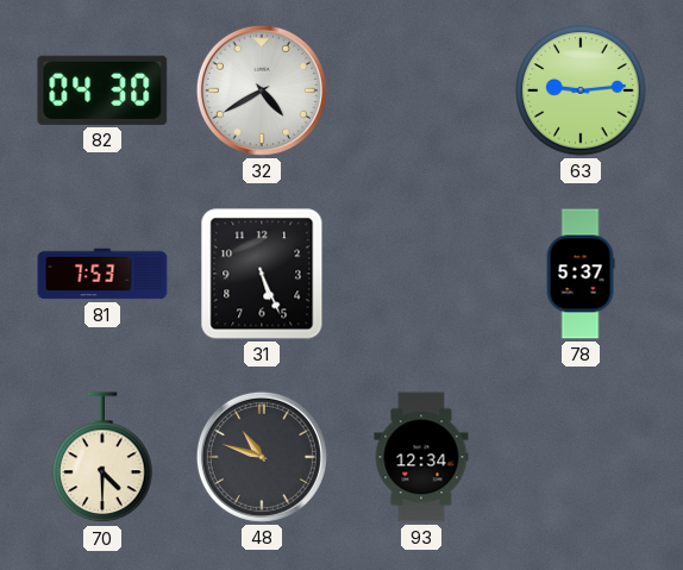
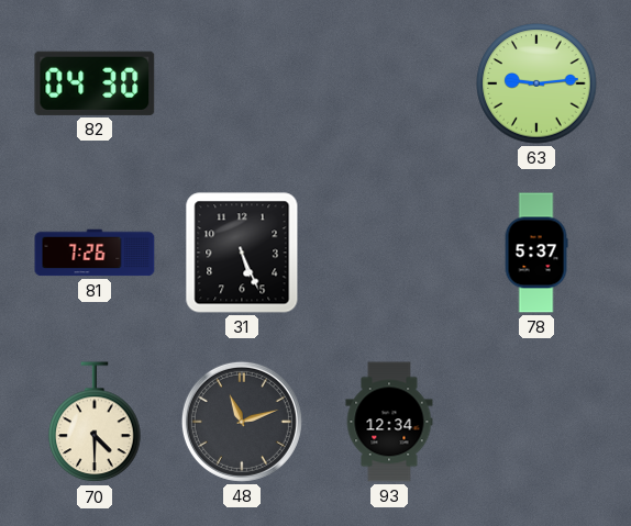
32: 4:40 -> none
81: 7:53 -> 7:26
48: 10:48 -> 11:12
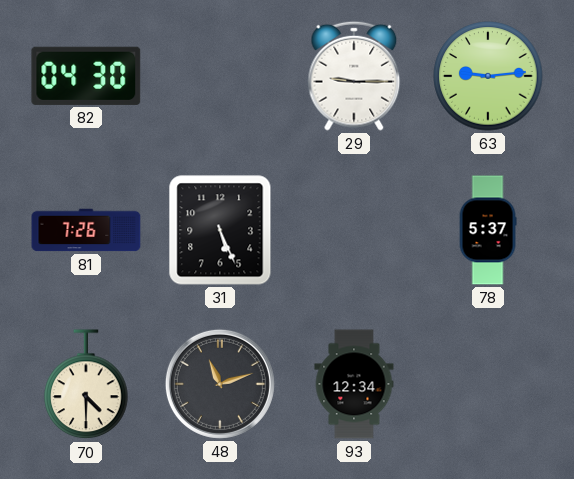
29: none -> 9:15
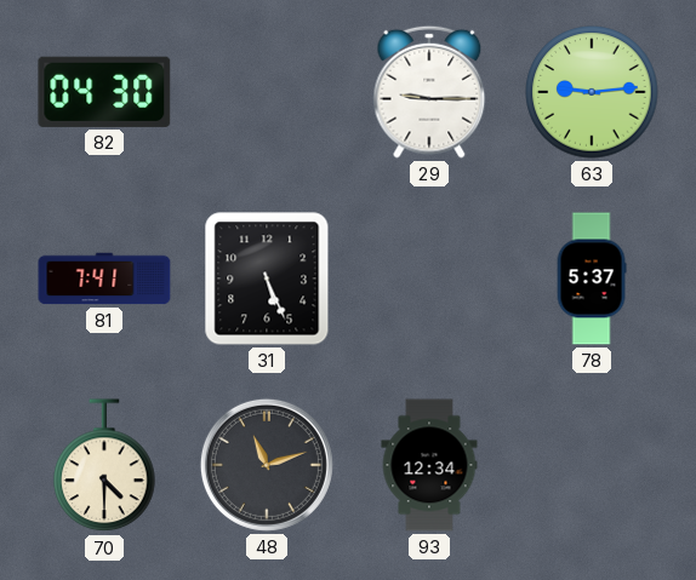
81: 7:26 -> 7:41
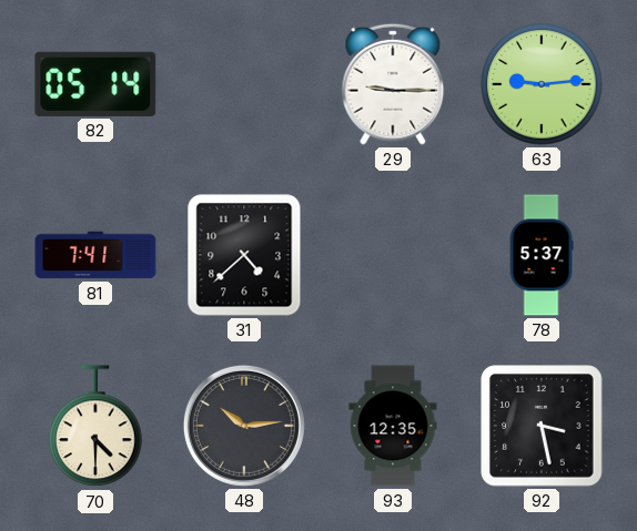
82: 04:30 -> 05:14
31: 5:26 -> 4:38
48: 11:12 -> 10:14
93: 12:34 -> 12:35
92: none -> 3:28
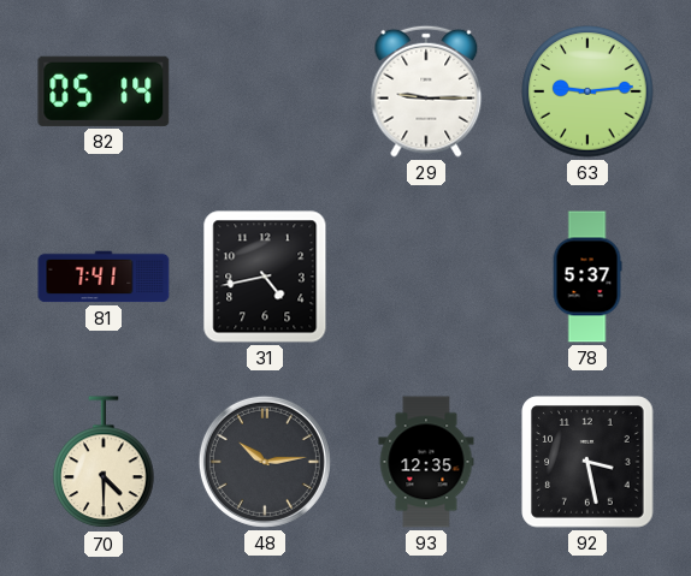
31: 4:38 -> 4:43
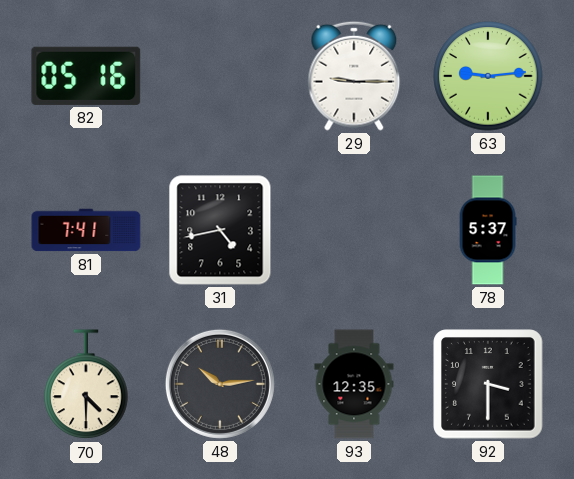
82: 05:14 -> 05:16
92: 3:28 -> 3:30
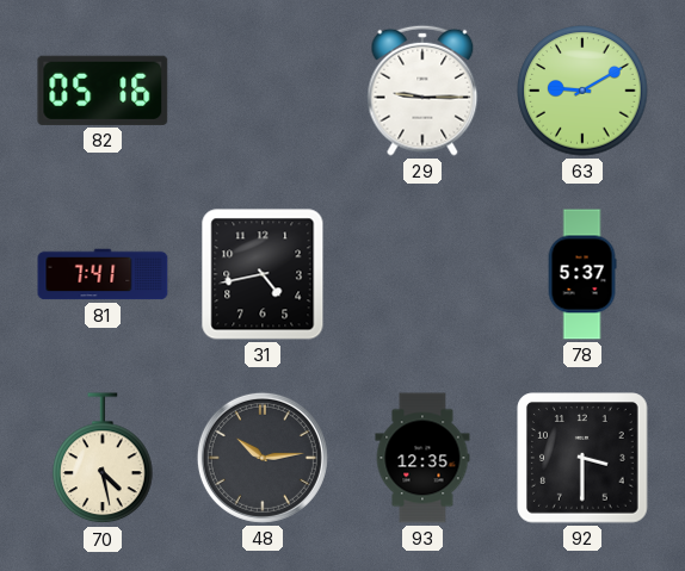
63: 9:14 -> 9:10
70: 4:30 -> 4:28
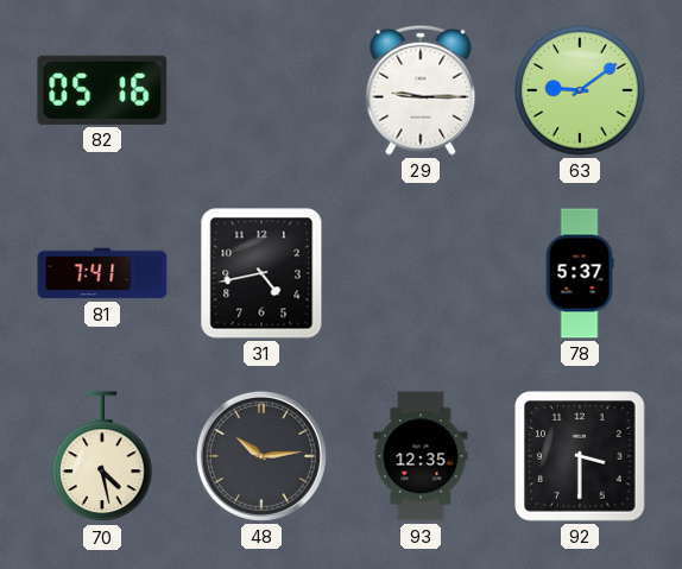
63: 9:10 -> 9:09
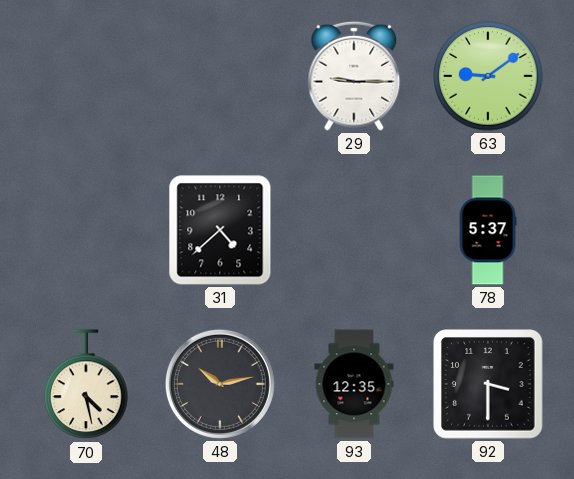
82: 05:16 -> none
81: 7:41 -> none
31: 4:43 -> 4:38
48: 10:14 -> 10:13
